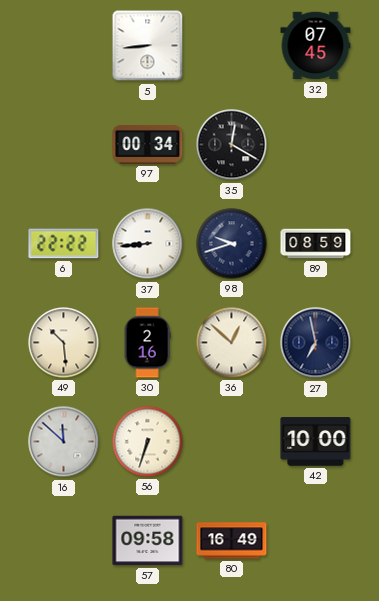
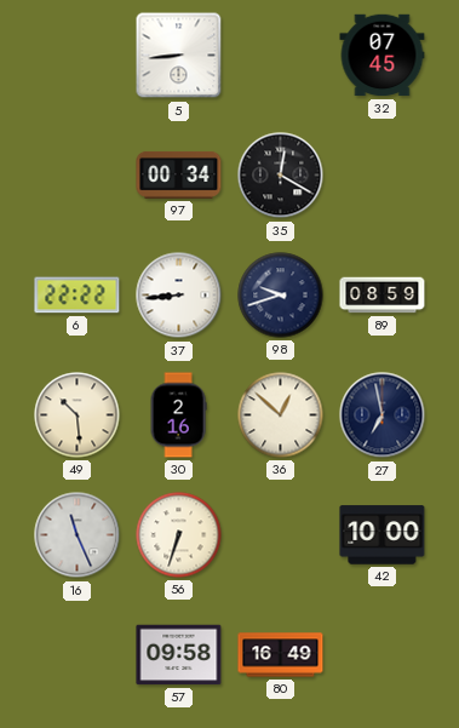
16: 11:52 -> 11:26
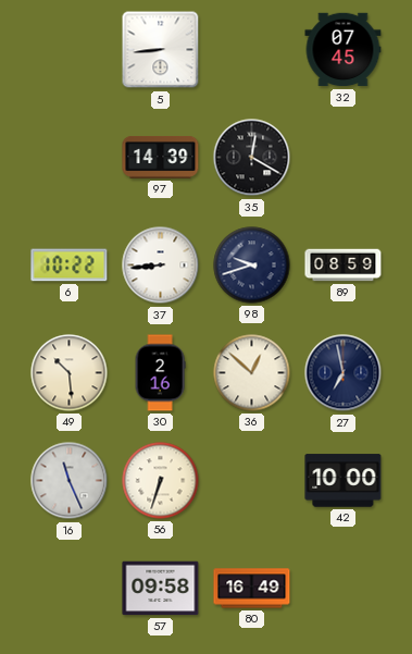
97: 00:34 -> 14:39
6: 22:22 -> 10:22
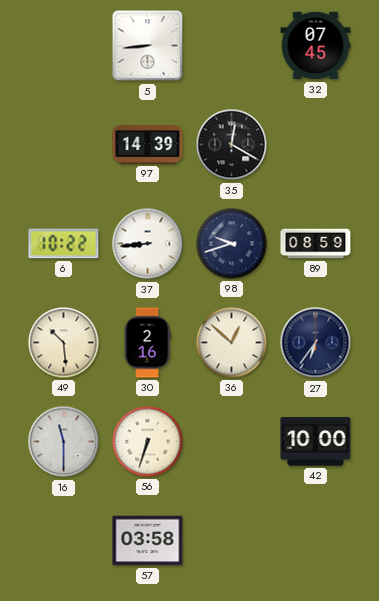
27: 6:58 -> 6:36
16: 11:26 -> 11:30
57: 09:58 -> 03:58
80: 16:49 -> none
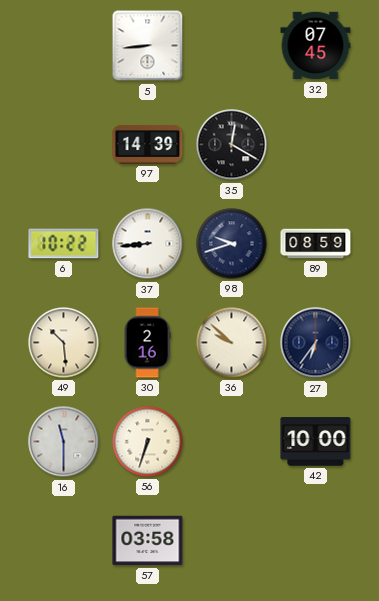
36: 12:52 -> 9:52
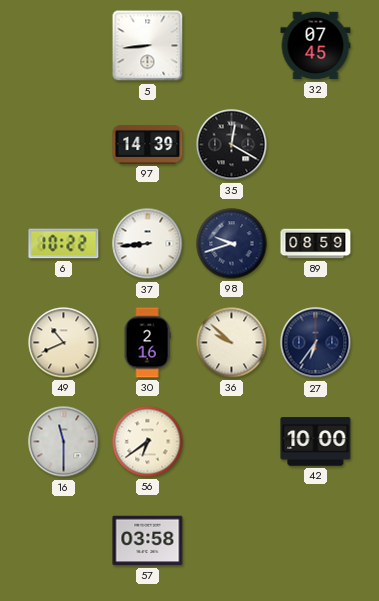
49: 10:29 -> 10:41
56: 6:33 -> 6:39
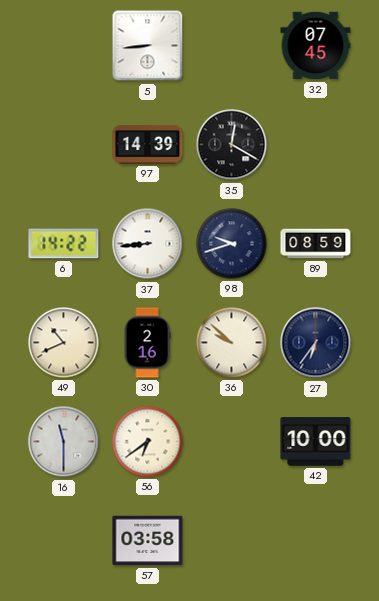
6: 10:22 -> 14:22
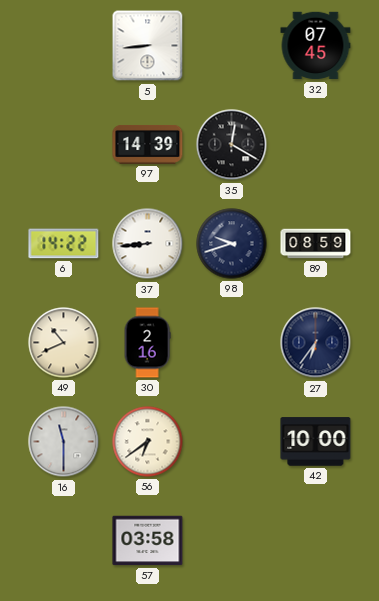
36: 9:52 -> none
